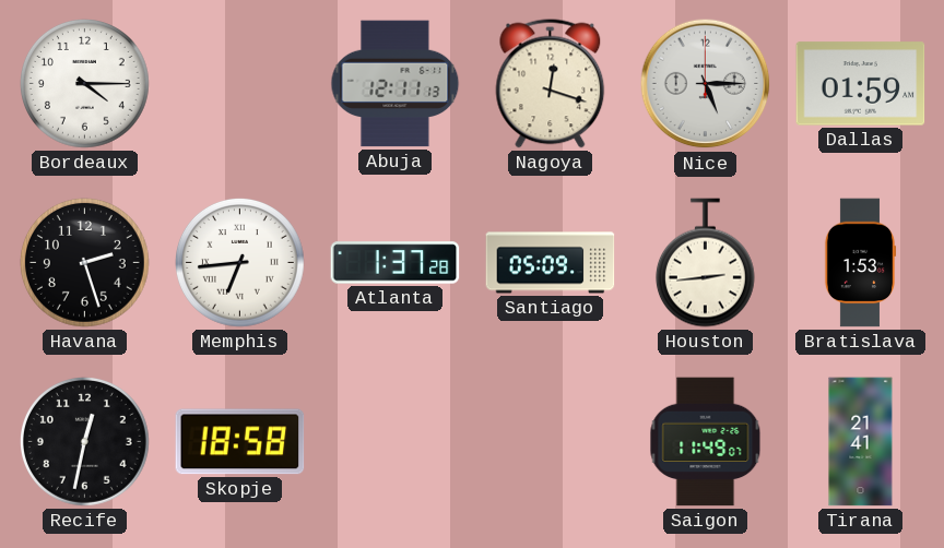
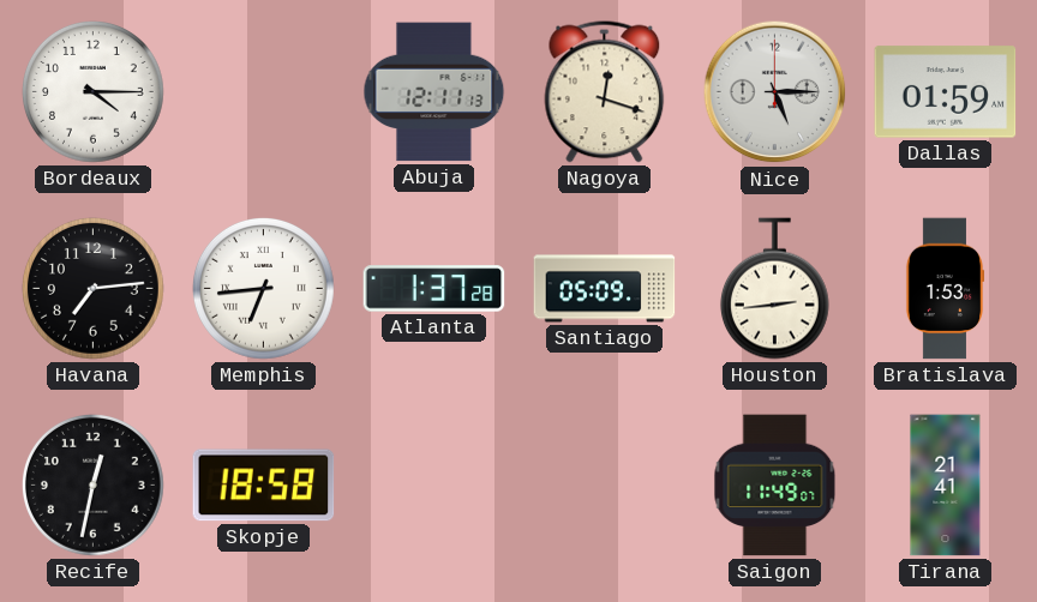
Havana: 2:27 -> 7:14
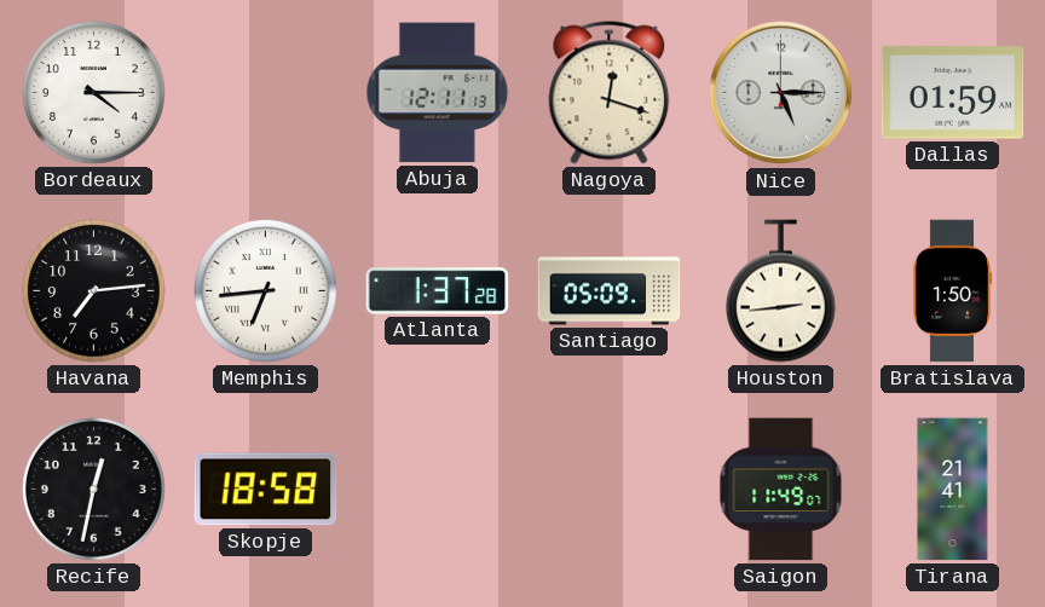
Bratislava: 1:53 -> 1:50
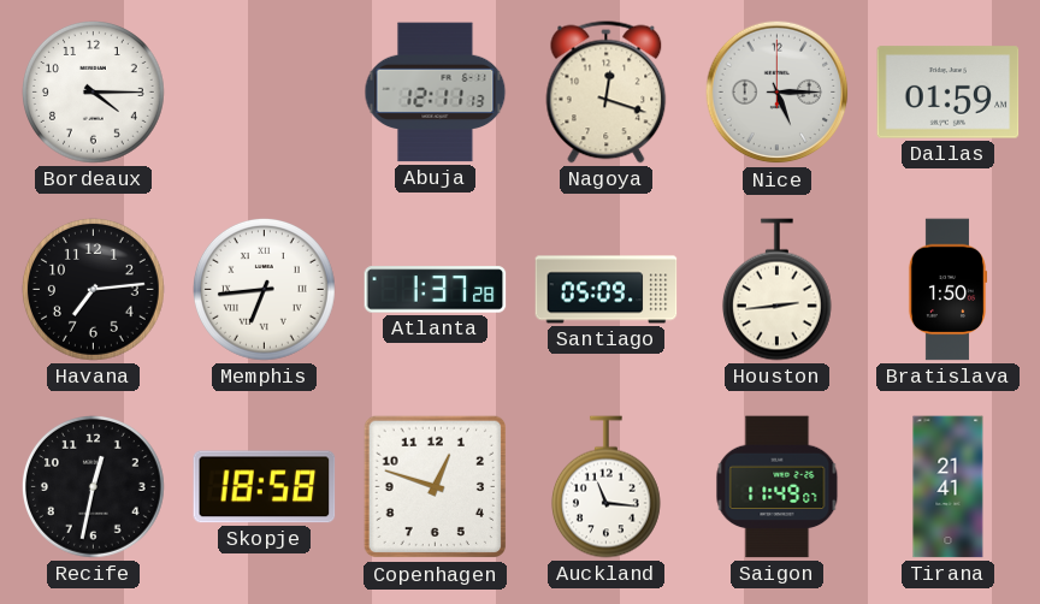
Copenhagen: none -> 12:48
Auckland: none -> 11:16
